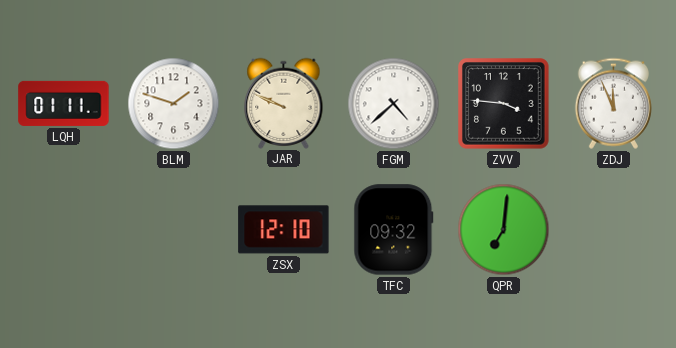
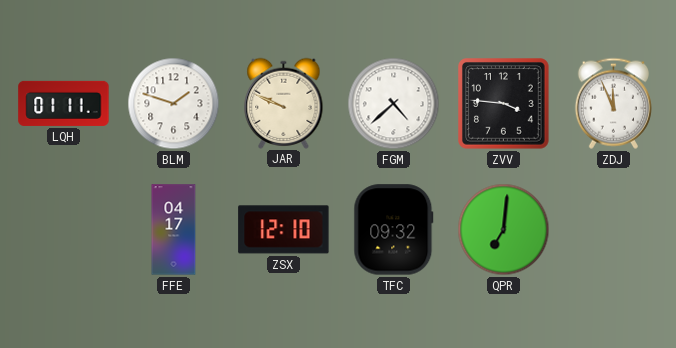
FFE: none -> 04:17
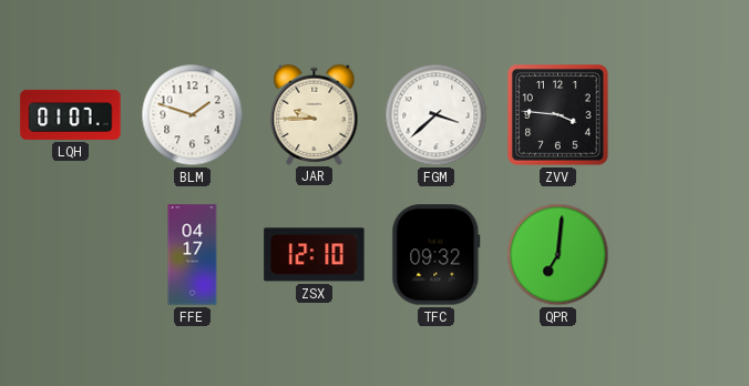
LQH: 01:11 -> 01:07
JAR: 9:49 -> 9:45
FGM: 4:38 -> 3:38
ZDJ: 11:56 -> none
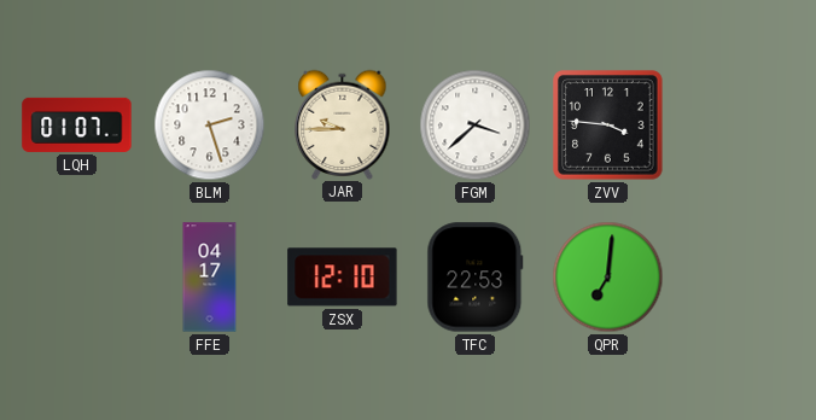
BLM: 1:48 -> 2:27
TFC: 09:32 -> 22:53
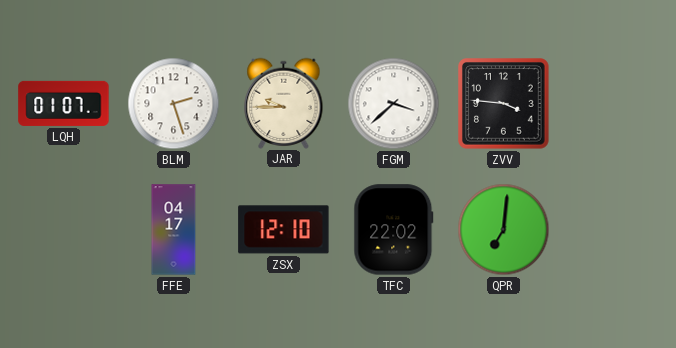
TFC: 22:53 -> 22:02
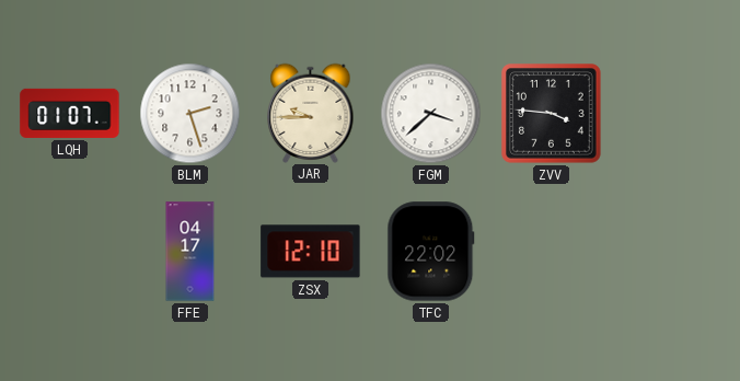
QPR: 7:01 -> none
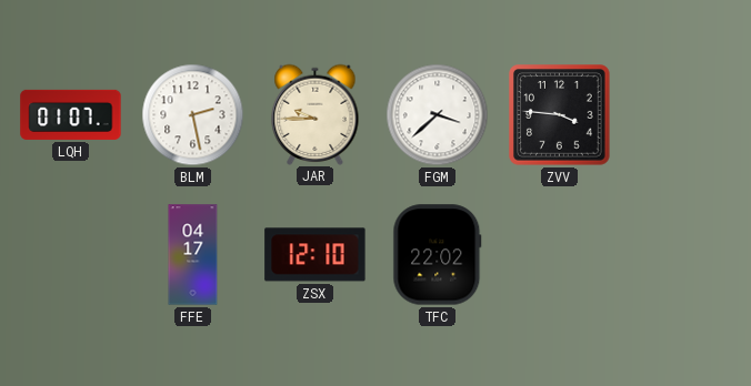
BLM: 2:27 -> 2:28
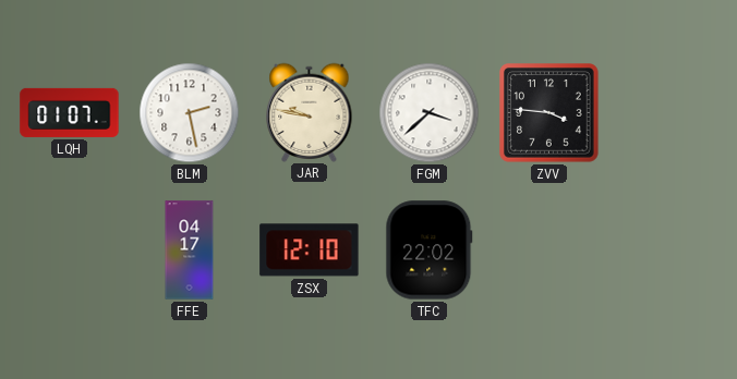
JAR: 9:45 -> 9:47
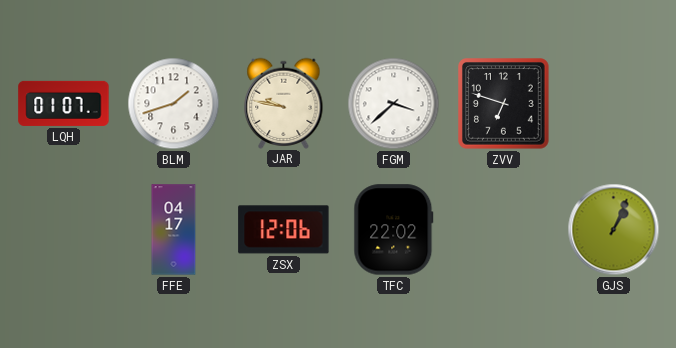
BLM: 2:28 -> 1:42
ZVV: 3:46 -> 6:48
ZSX: 12:10 -> 12:06
GJS: none -> 1:04
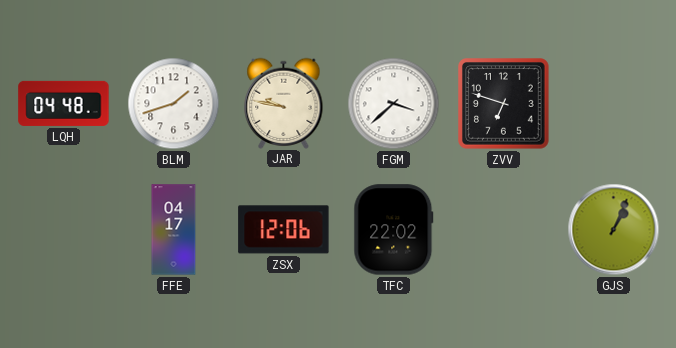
LQH: 01:07 -> 04:48
